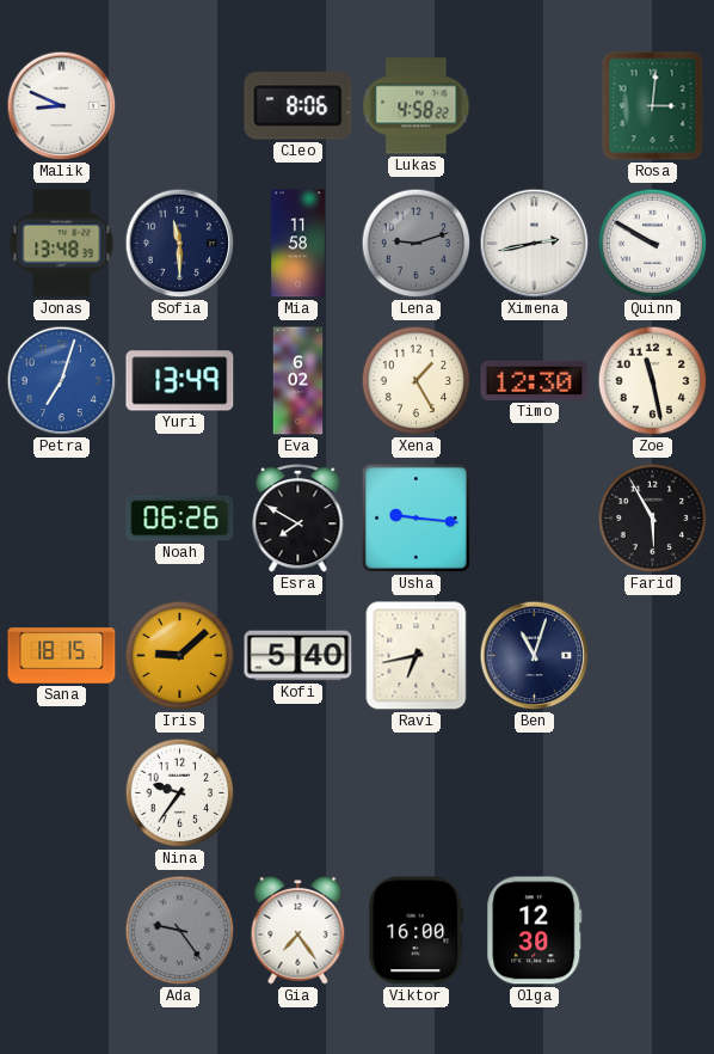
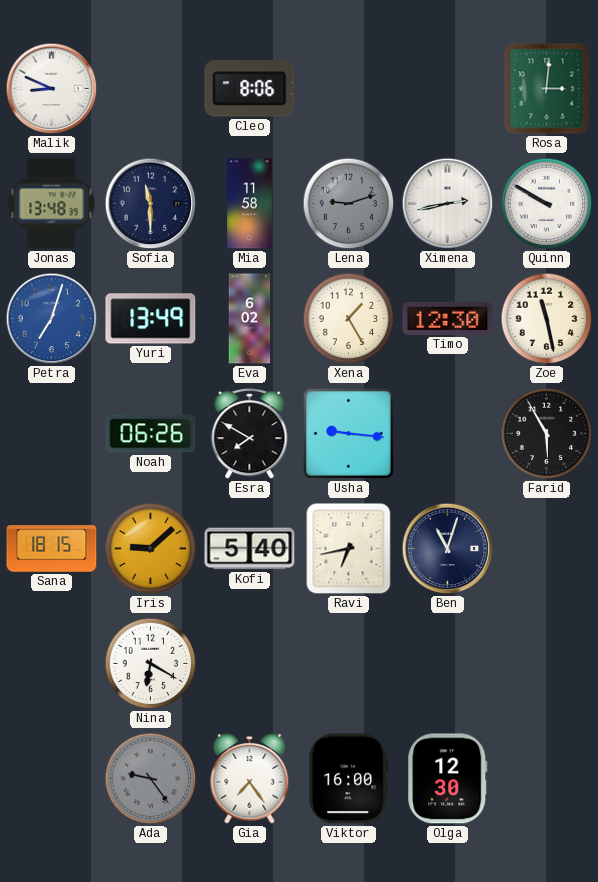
Lukas: 4:58 -> none
Nina: 9:36 -> 6:20
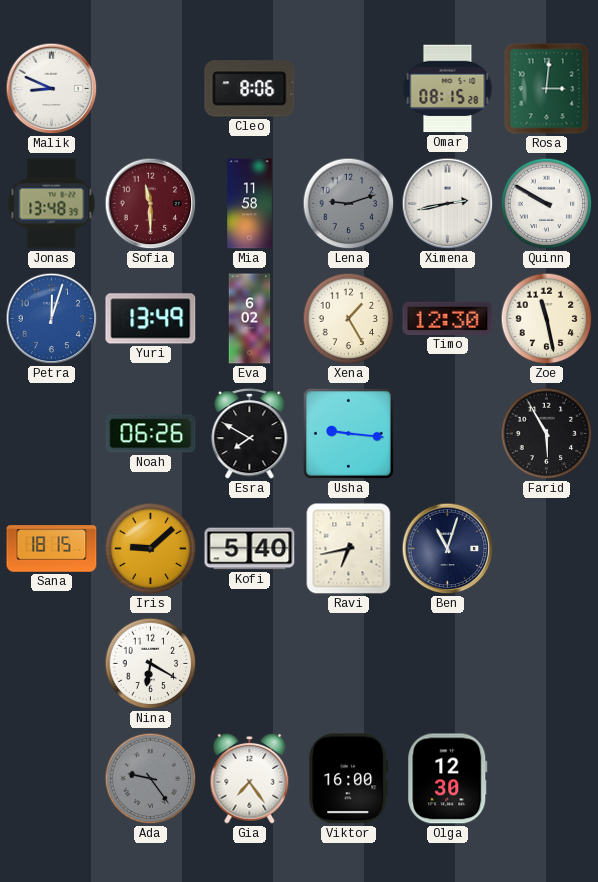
Omar: none -> 08:15
Sofia dial: navy -> burgundy
Petra: 7:03 -> 12:03
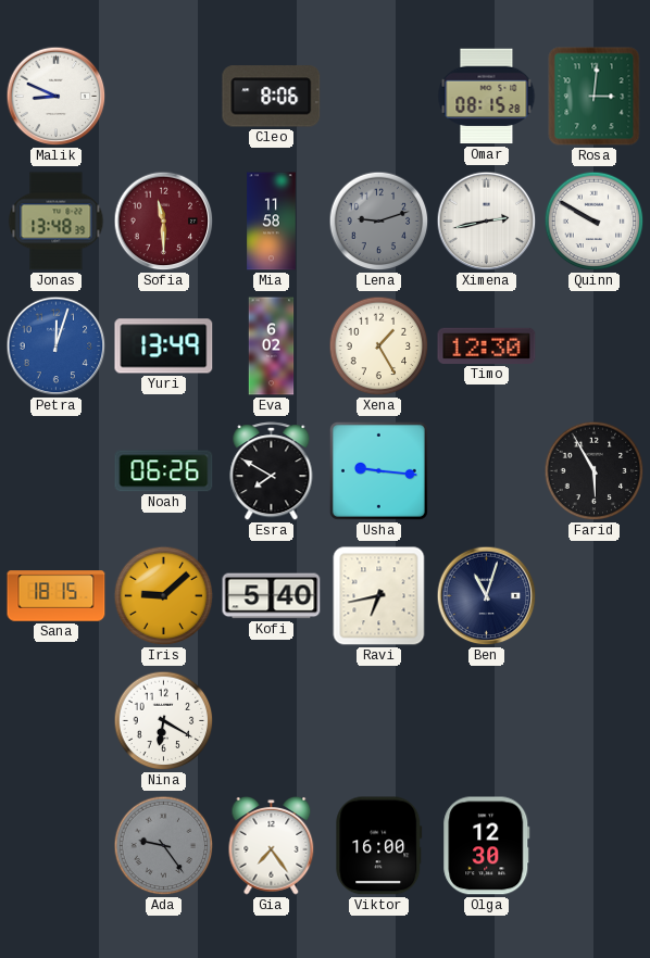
Zoe: 11:28 -> none
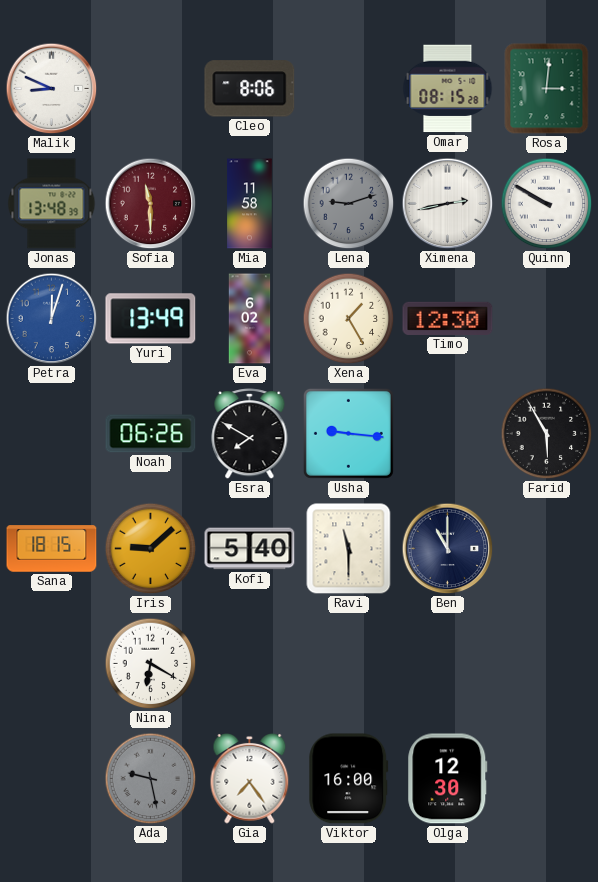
Ravi: 6:43 -> 11:30
Ben: 11:03 -> 11:00
Ada: 9:24 -> 9:28
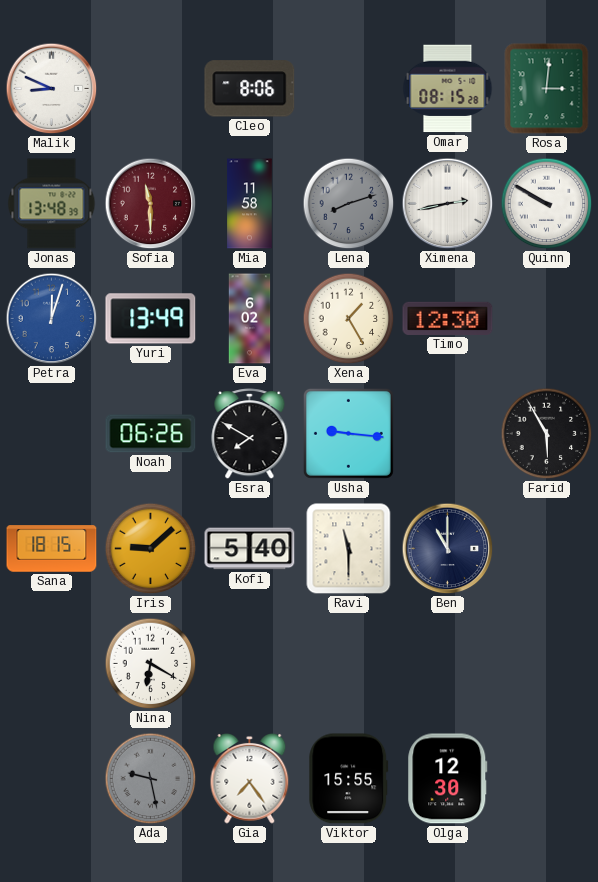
Lena: 9:12 -> 8:12
Viktor: 16:00 -> 15:55
